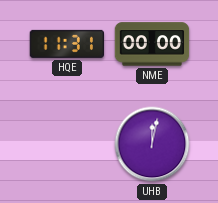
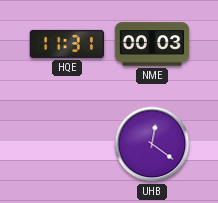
NME: 00:00 -> 00:03
UHB: 12:02 -> 12:21
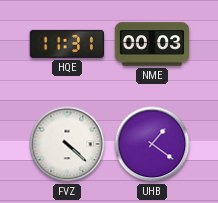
FVZ: none -> 4:22
UHB: 12:21 -> 1:21
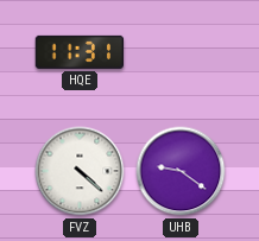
NME: 00:03 -> none
UHB: 1:21 -> 9:21
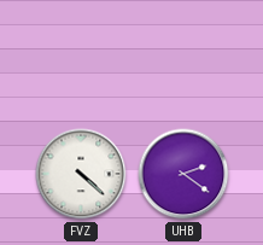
HQE: 11:31 -> none
UHB: 9:21 -> 2:21
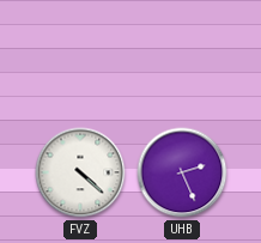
UHB: 2:21 -> 2:26
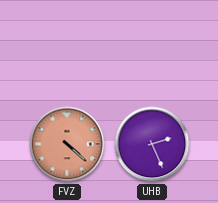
FVZ dial: white -> salmon
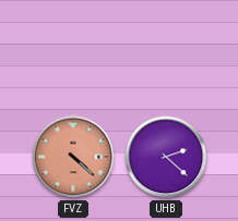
UHB: 2:26 -> 2:22
